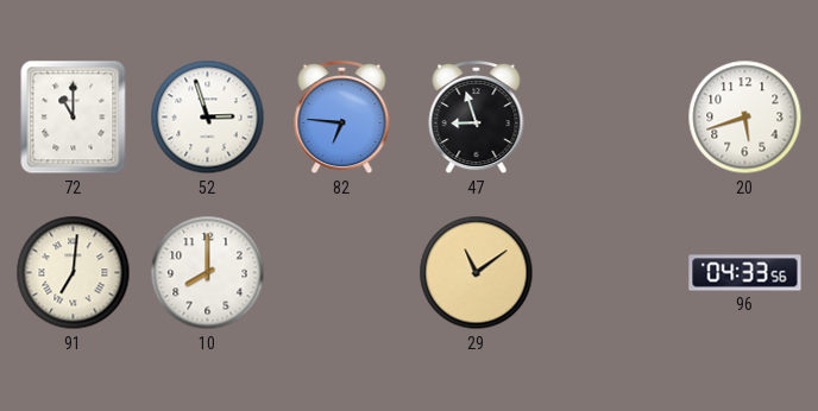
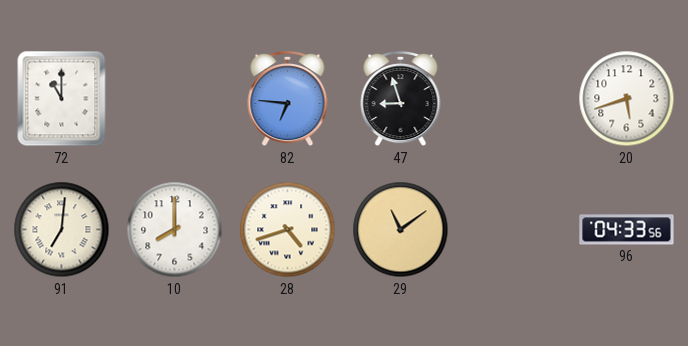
52: 2:57 -> none
28: none -> 4:42
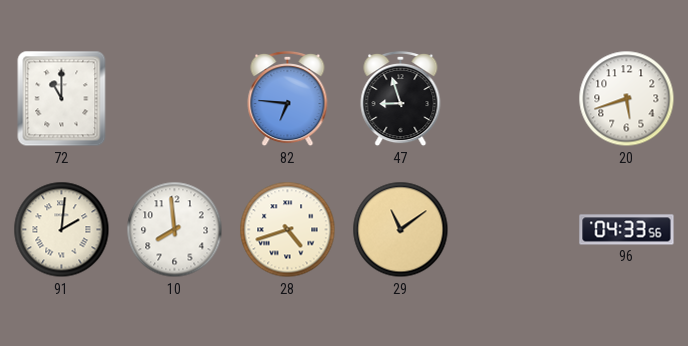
91: 7:01 -> 2:01
10: 8:00 -> 7:59
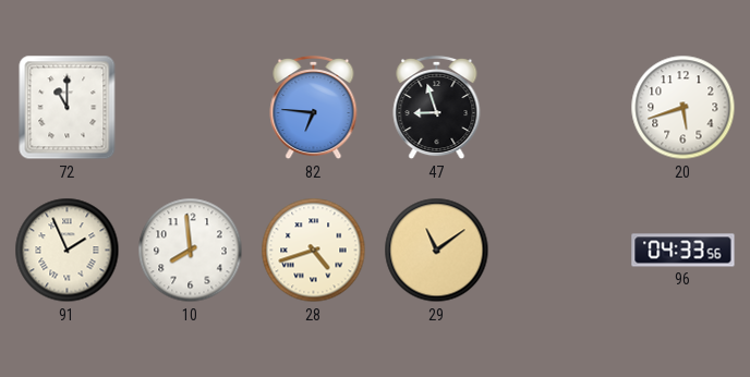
91: 2:01 -> 1:56
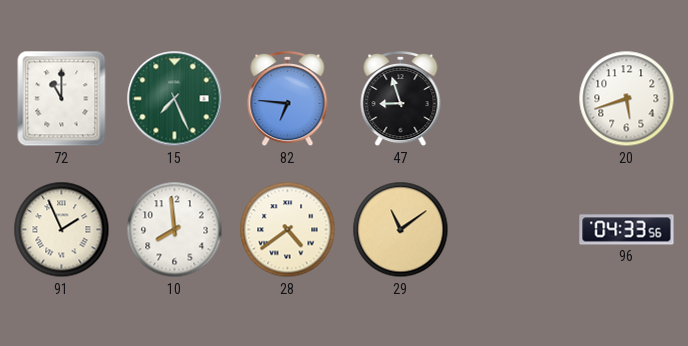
15: none -> 7:26
28: 4:42 -> 4:39
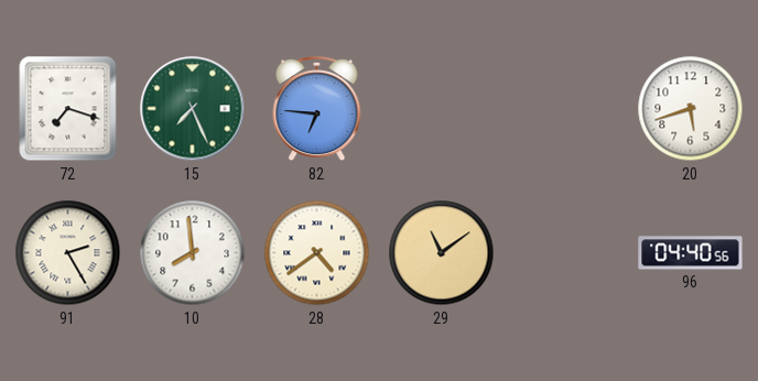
72: 11:00 -> 7:18
47: 8:57 -> none
91: 1:56 -> 2:25
96: 04:33 -> 04:40
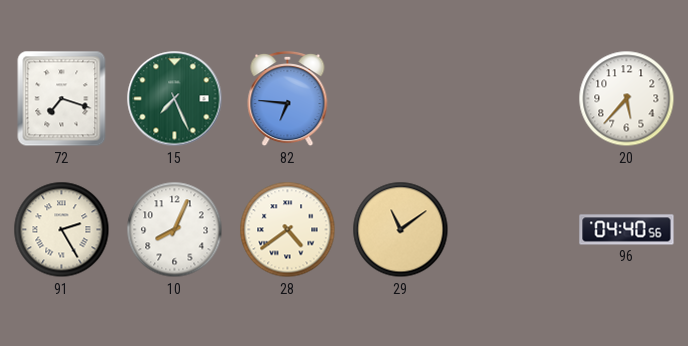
20: 5:42 -> 5:37
10: 7:59 -> 8:04
